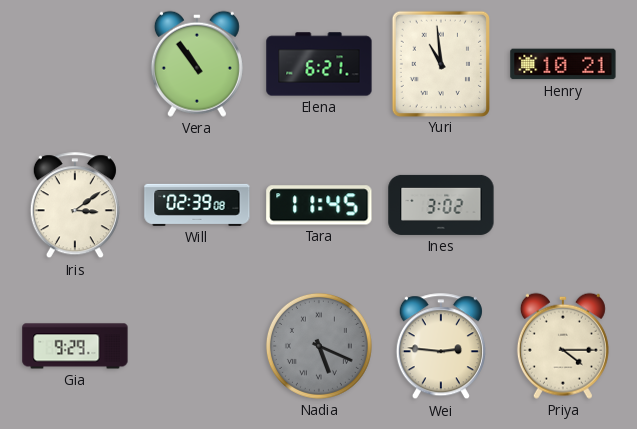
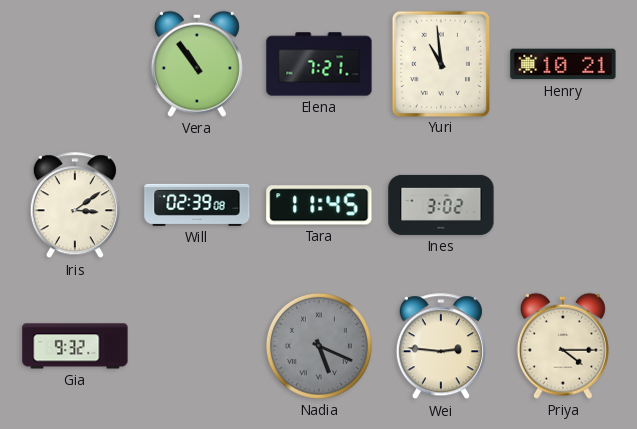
Elena: 6:21 -> 7:21
Gia: 9:29 -> 9:32
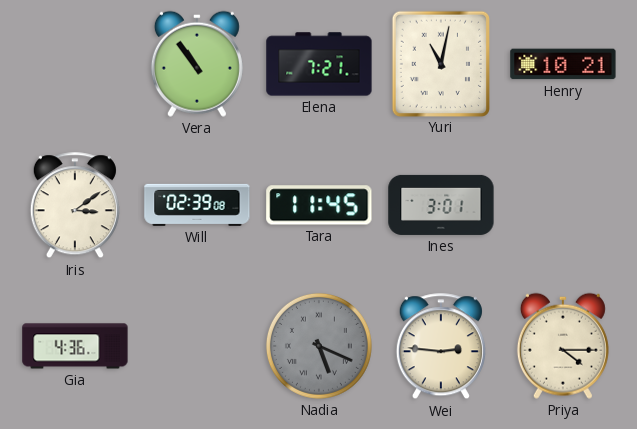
Yuri: 10:59 -> 11:02
Ines: 3:02 -> 3:01
Gia: 9:32 -> 4:36
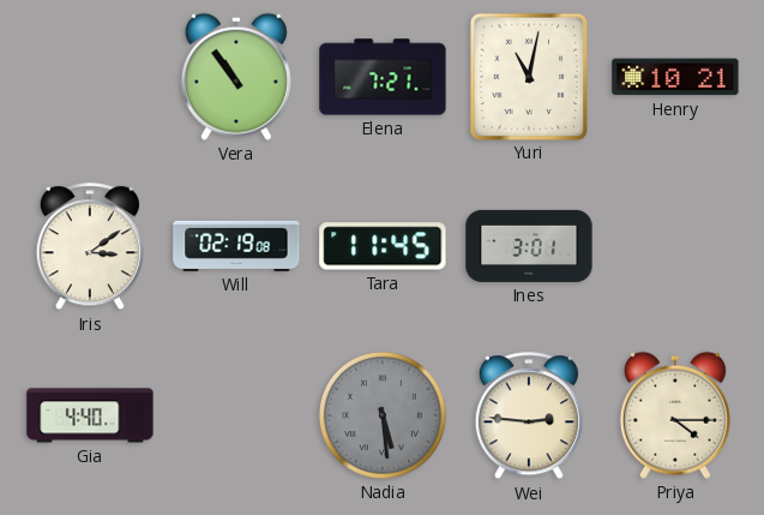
Will: 02:39 -> 02:19
Gia: 4:36 -> 4:40
Nadia: 5:19 -> 5:29
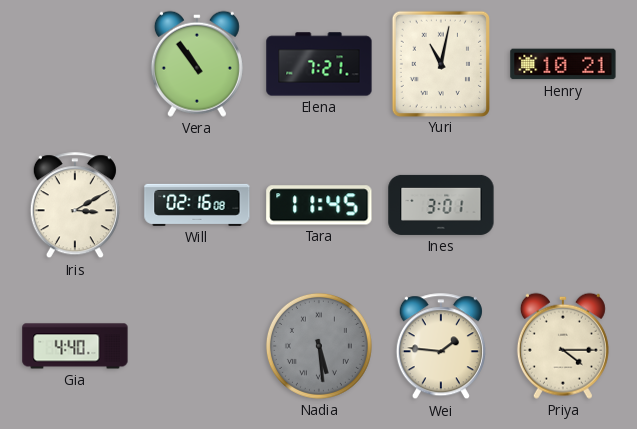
Iris: 3:09 -> 3:10
Will: 02:19 -> 02:16
Wei: 2:46 -> 1:46
